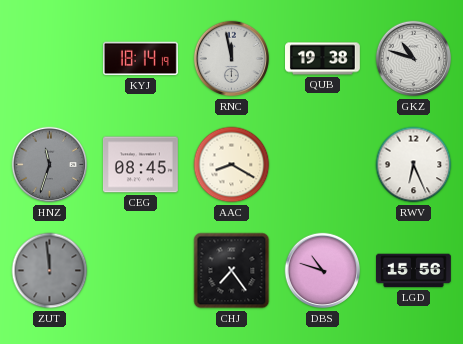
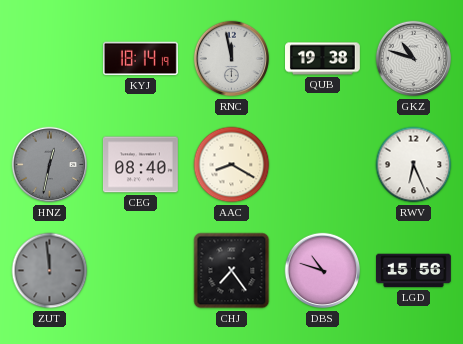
HNZ: 11:33 -> 12:32
CEG: 08:45 -> 08:40
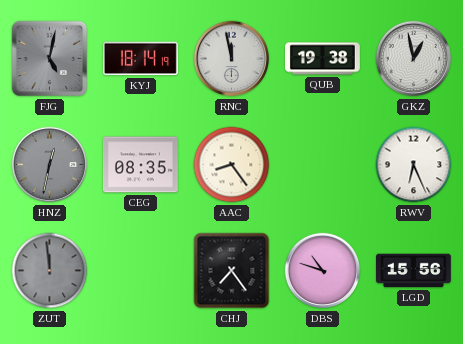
FJG: none -> 5:02
GKZ: 10:48 -> 12:58
CEG: 08:40 -> 08:35
AAC: 8:20 -> 8:24
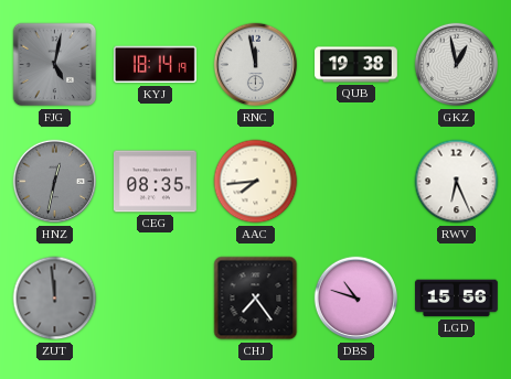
AAC: 8:24 -> 7:44
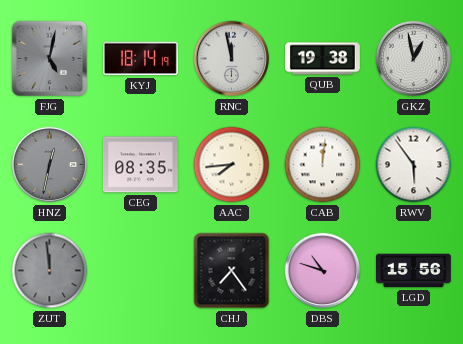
CAB: none -> 12:01
RWV: 6:26 -> 5:54
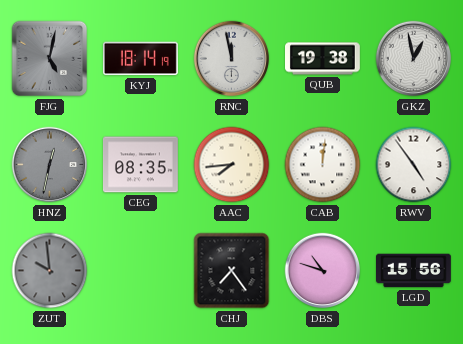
RWV: 5:54 -> 4:54
ZUT: 11:59 -> 9:59
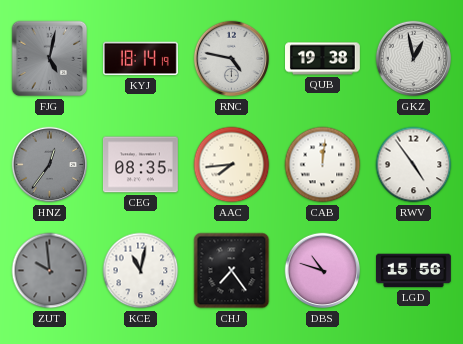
RNC: 11:58 -> 4:47
HNZ: 12:32 -> 12:36
KCE: none -> 11:02
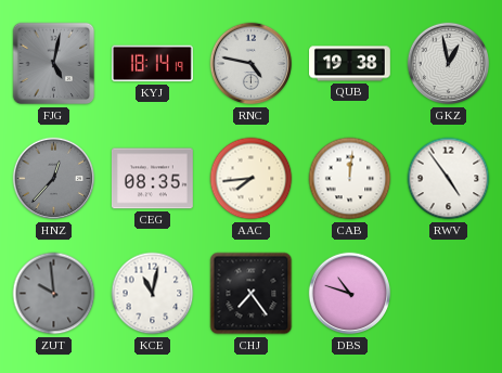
HNZ: 12:36 -> 12:37
LGD: 15:56 -> none
